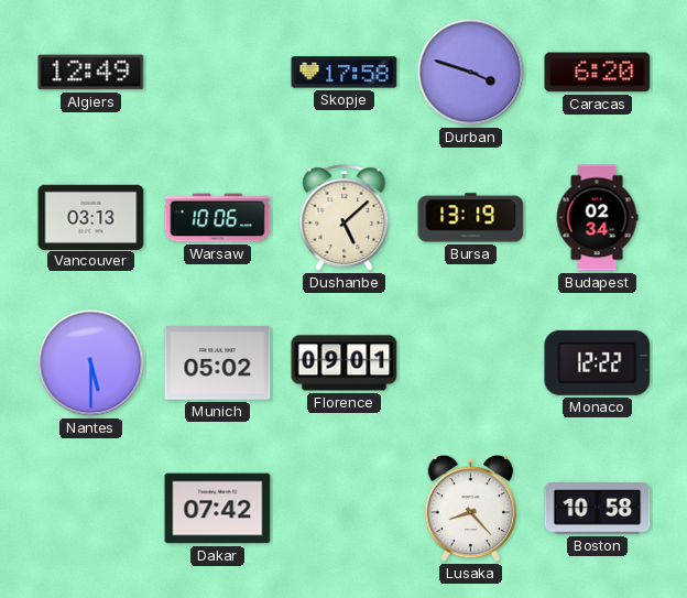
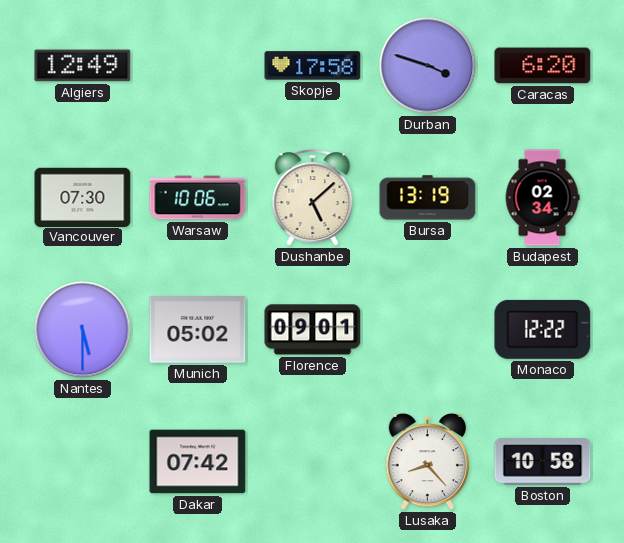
Vancouver: 03:13 -> 07:30
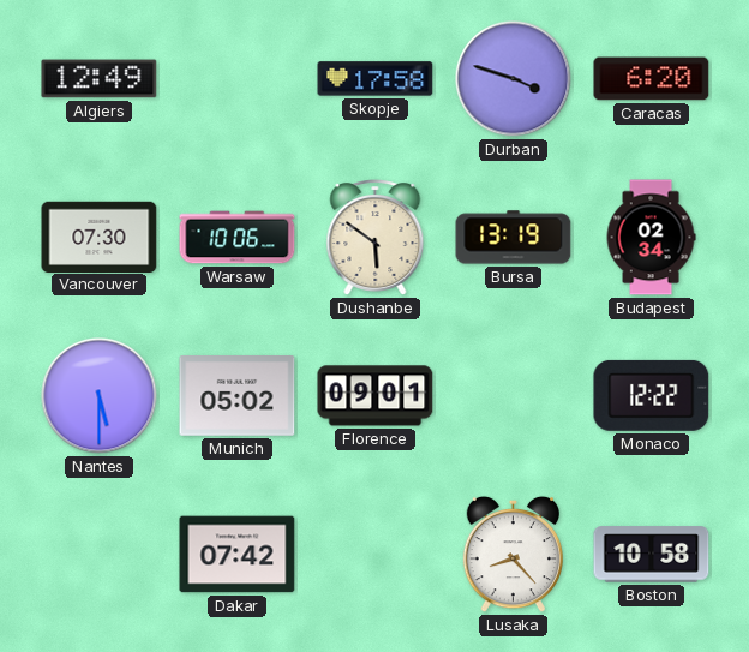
Dushanbe: 5:08 -> 5:51
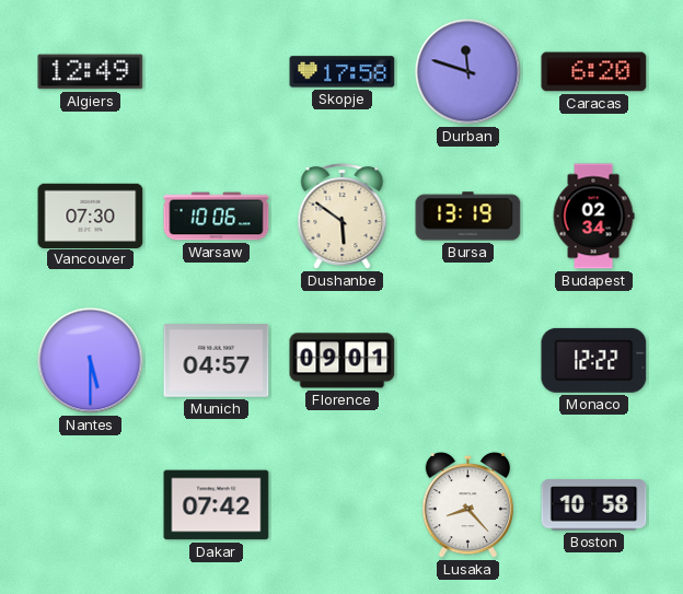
Durban: 3:48 -> 11:48
Munich: 05:02 -> 04:57
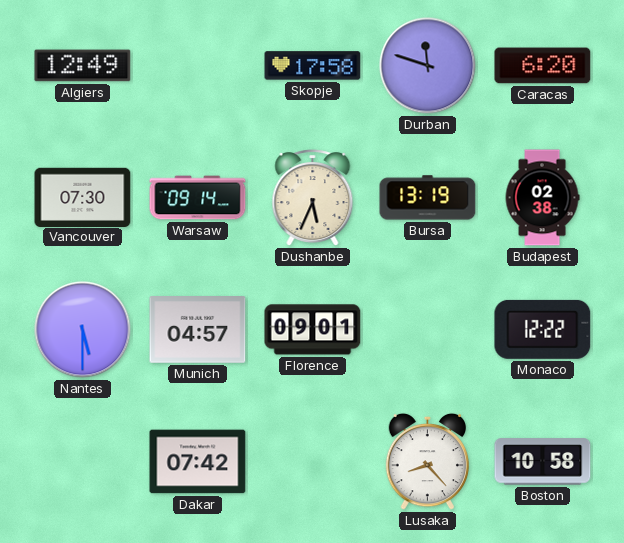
Warsaw: 10:06 -> 09:14
Dushanbe: 5:51 -> 5:34
Budapest: 02:34 -> 02:38
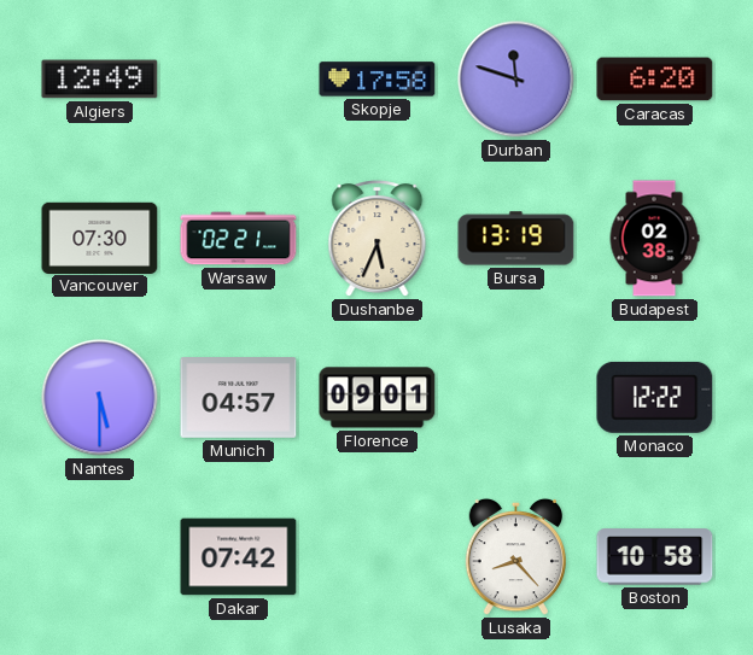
Warsaw: 09:14 -> 02:21
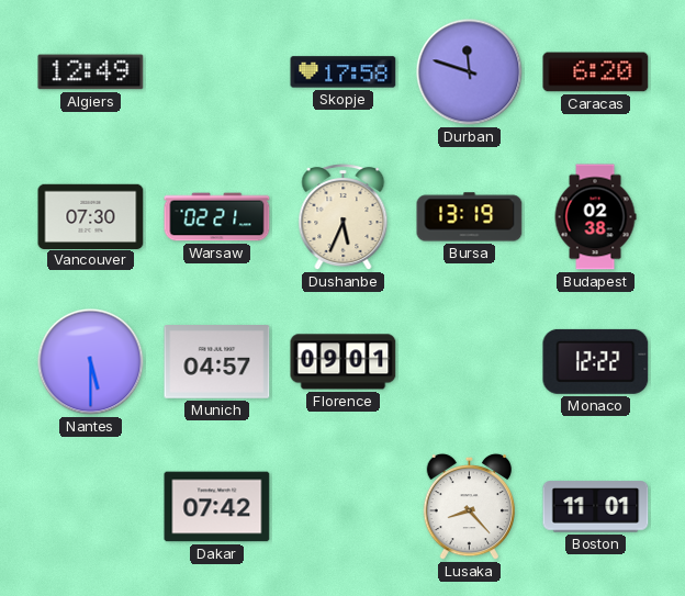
Boston: 10:58 -> 11:01
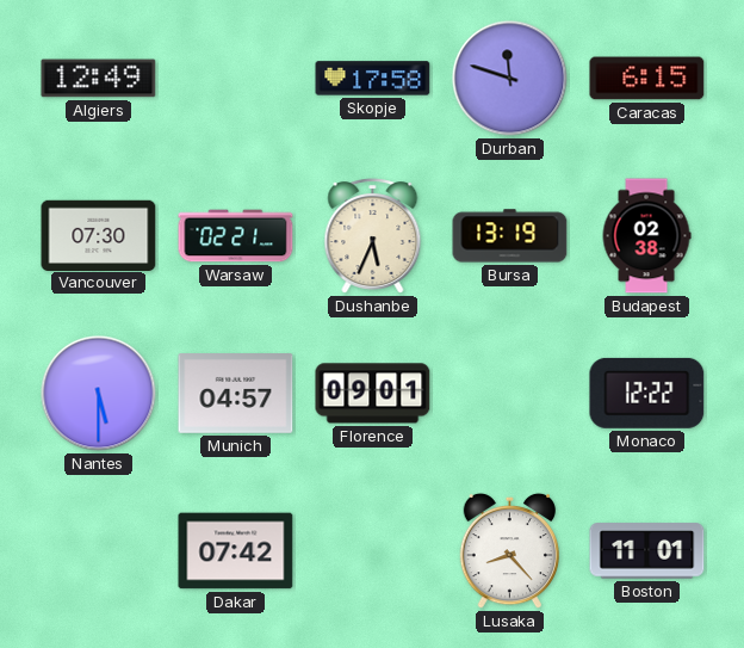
Caracas: 6:20 -> 6:15
